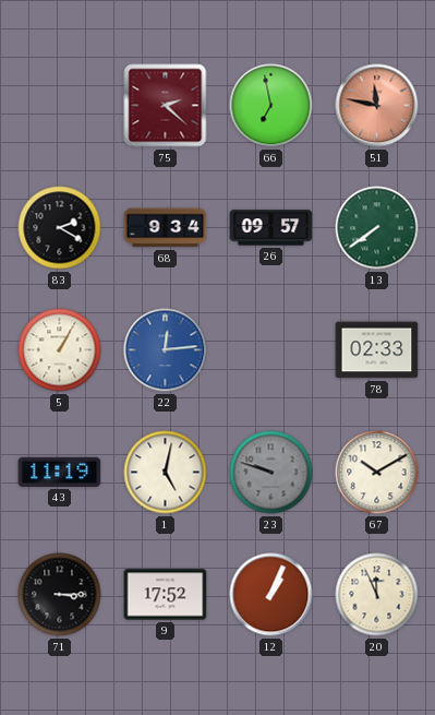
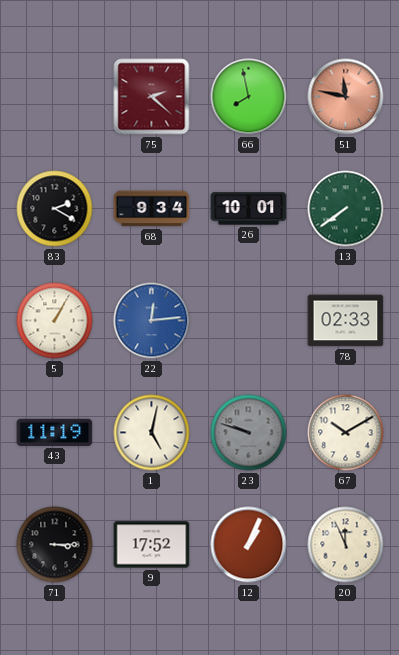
66: 6:58 -> 7:58
26: 09:57 -> 10:01
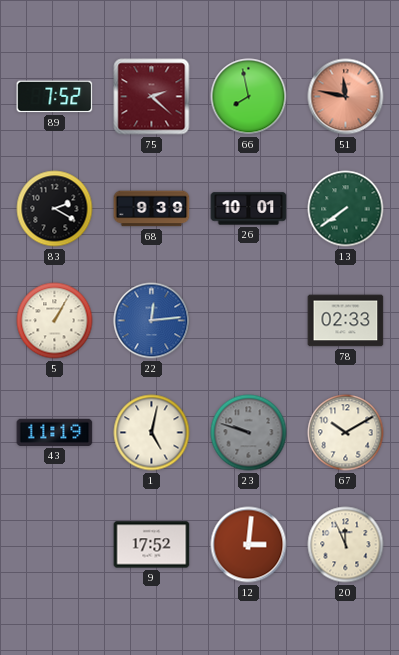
89: none -> 7:52
68: 9:34 -> 9:39
71: 3:15 -> none
12: 1:04 -> 3:01
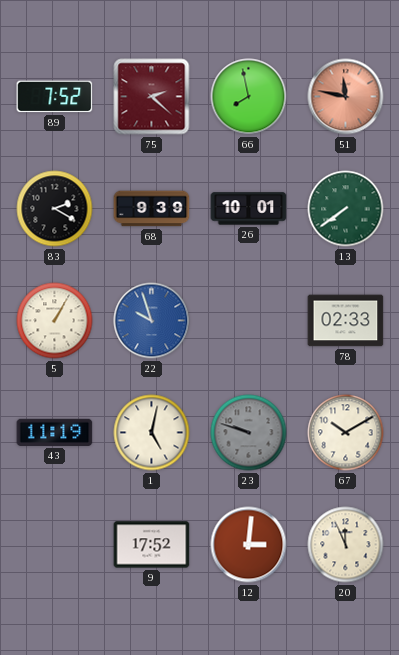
22: 12:14 -> 9:57
